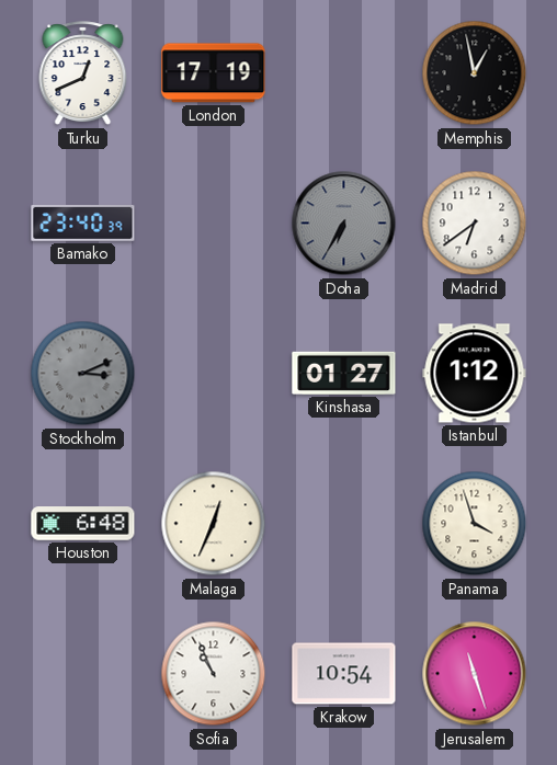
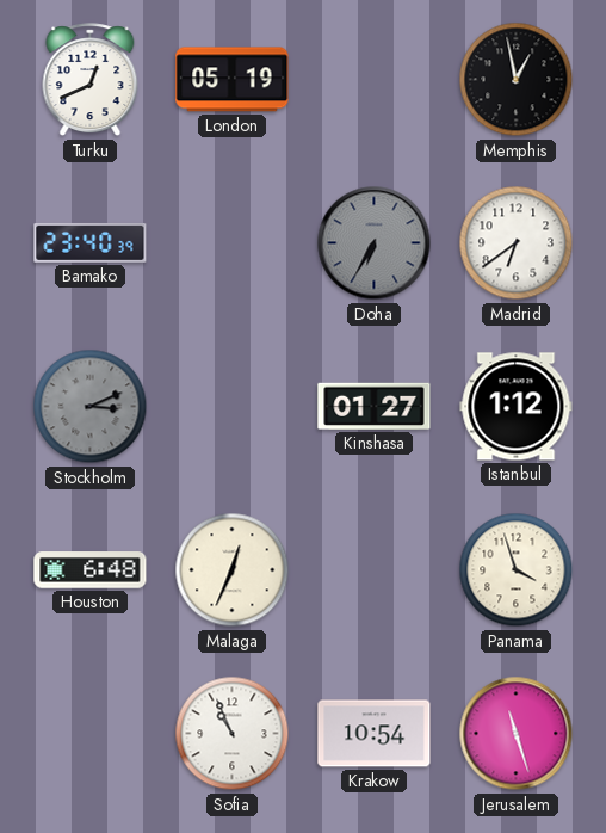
London: 17:19 -> 05:19
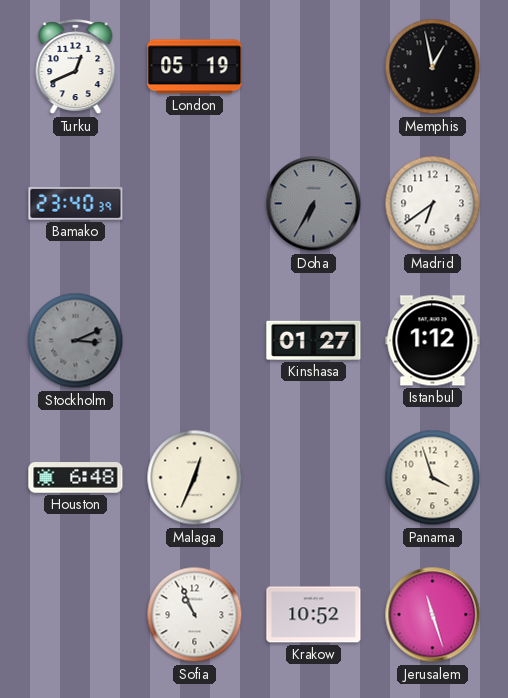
Krakow: 10:54 -> 10:52
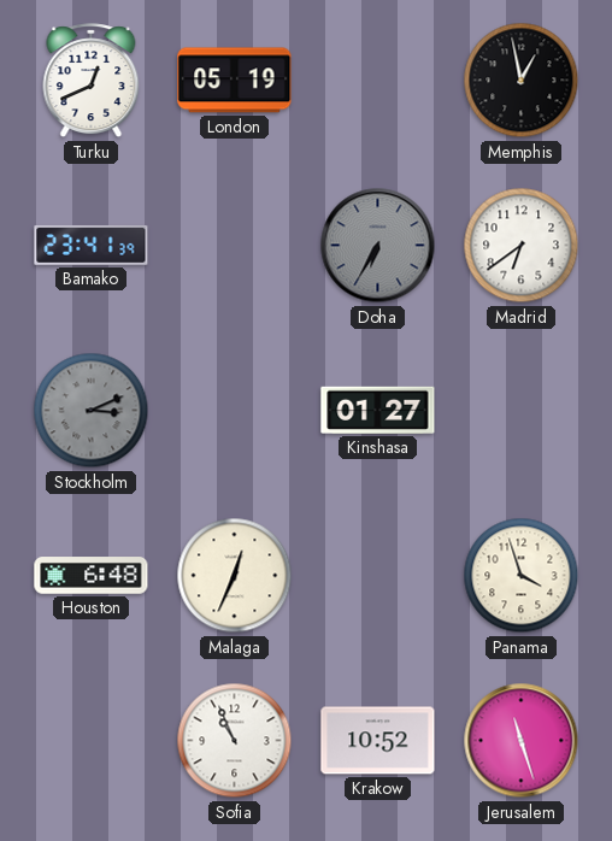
Bamako: 23:40 -> 23:41
Istanbul: 1:12 -> none
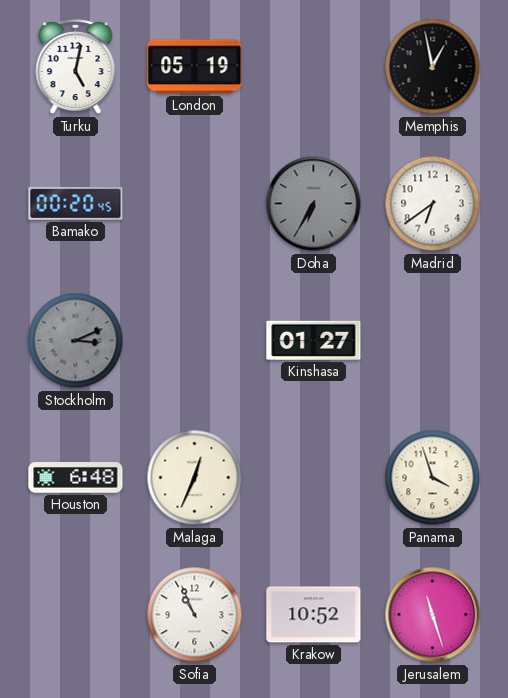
Turku: 12:41 -> 5:02
Bamako: 23:41 -> 00:20
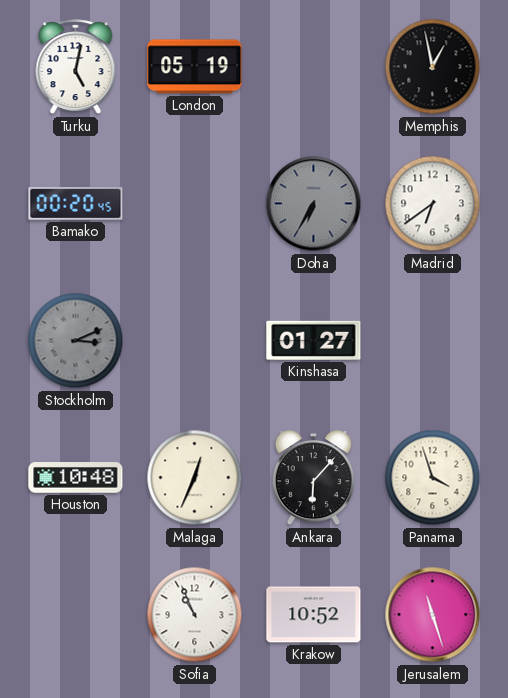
Houston: 6:48 -> 10:48
Ankara: none -> 6:07
